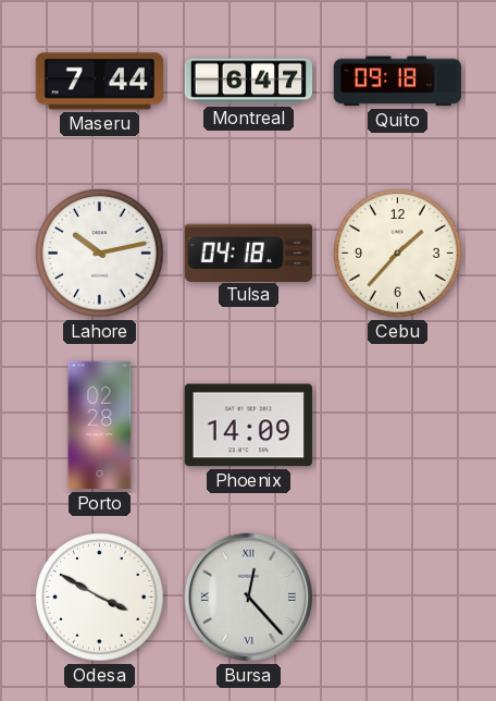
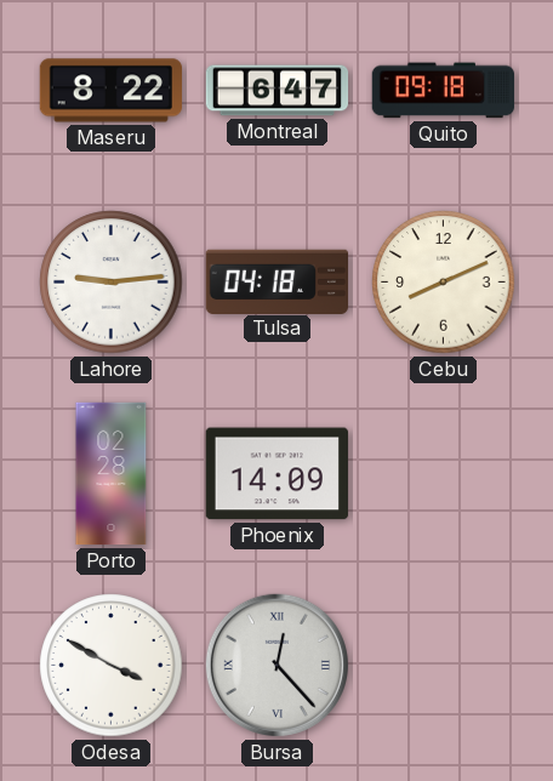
Maseru: 7:44 -> 8:22
Lahore: 10:13 -> 9:14
Cebu: 1:37 -> 8:11
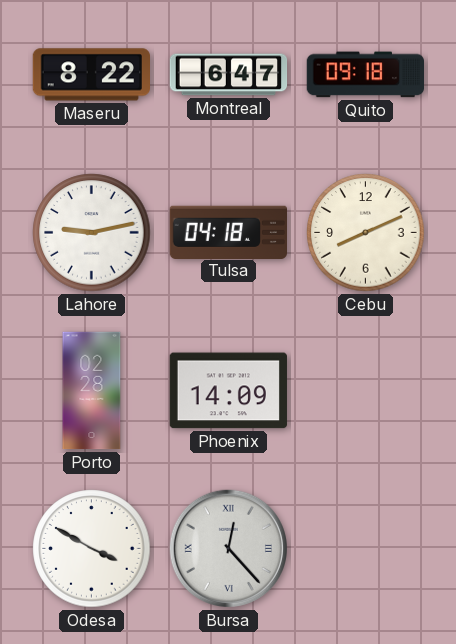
Lahore: 9:14 -> 9:13
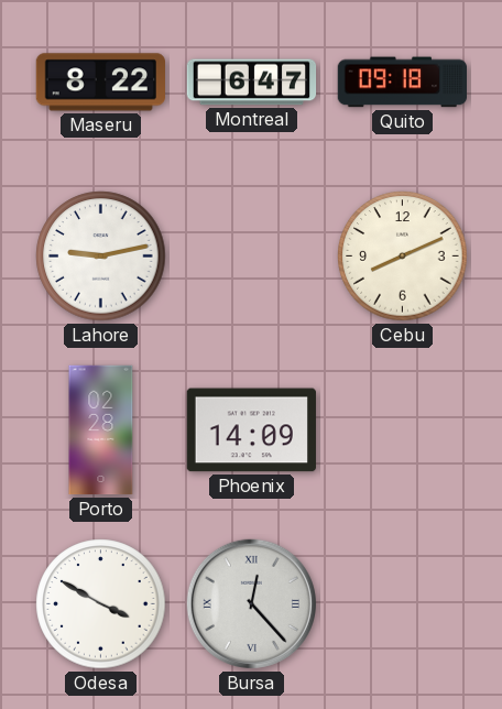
Tulsa: 04:18 -> none
